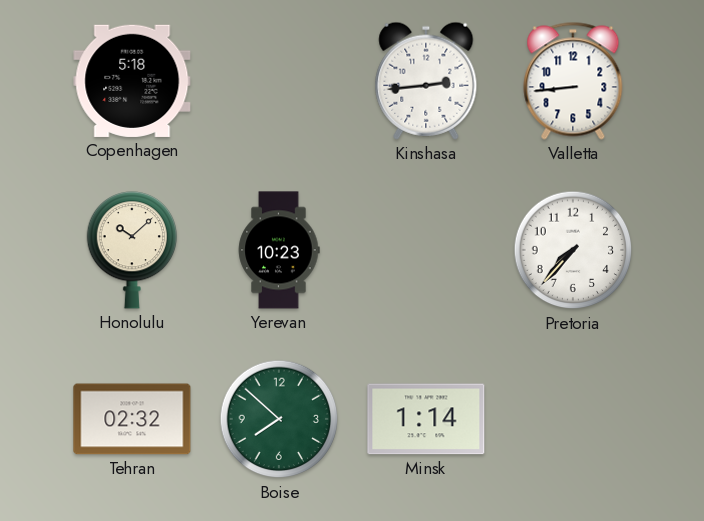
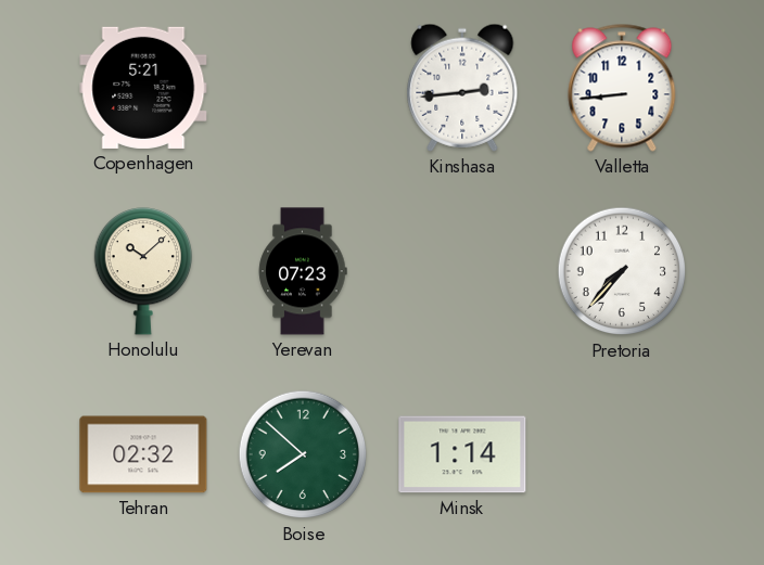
Copenhagen: 5:18 -> 5:21
Yerevan: 10:23 -> 07:23
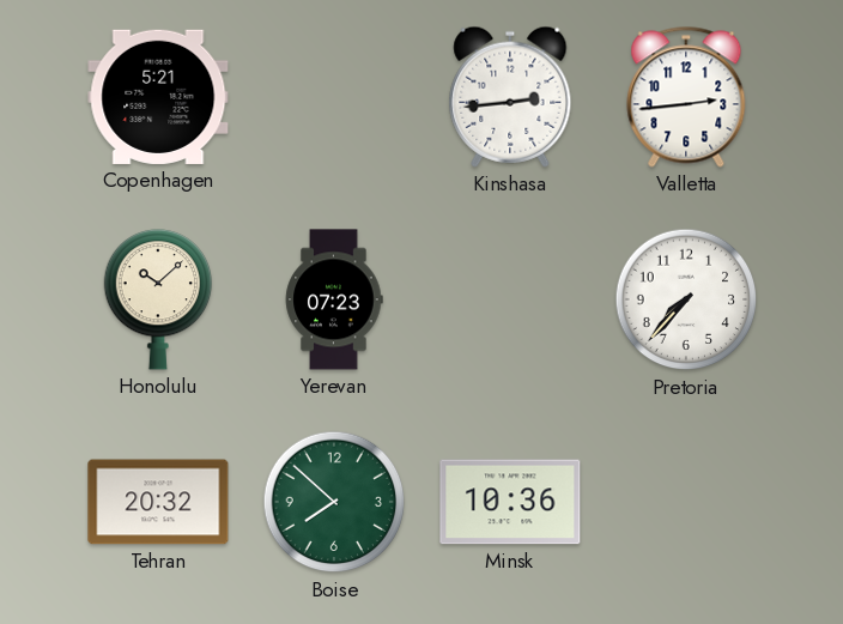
Valletta: 8:44 -> 2:44
Tehran: 02:32 -> 20:32
Minsk: 1:14 -> 10:36
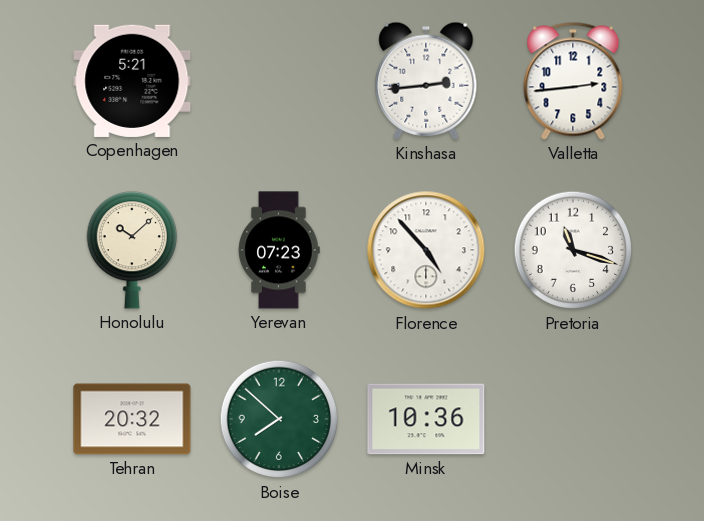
Florence: none -> 4:53
Pretoria: 7:37 -> 11:18
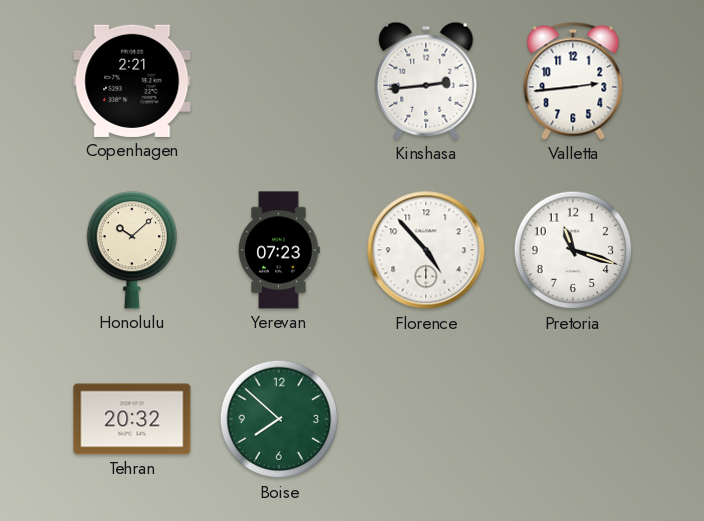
Copenhagen: 5:21 -> 2:21
Minsk: 10:36 -> none
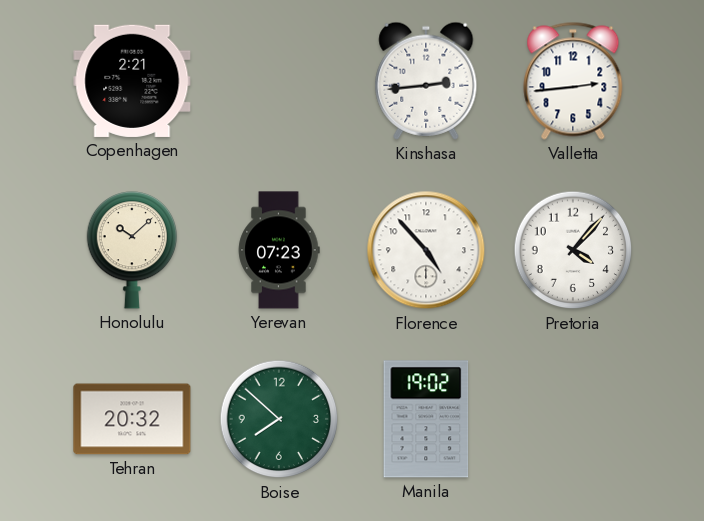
Pretoria: 11:18 -> 4:07
Manila: none -> 19:02
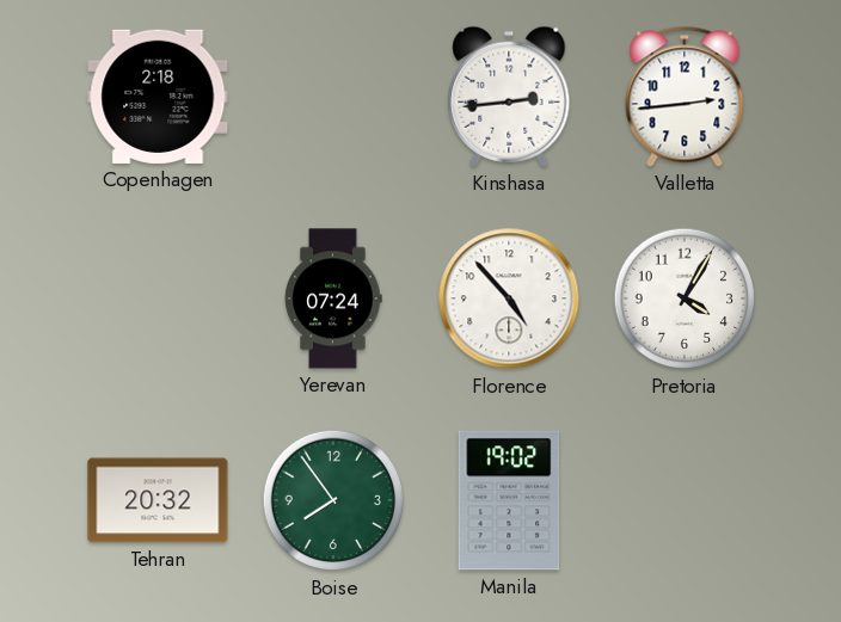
Copenhagen: 2:21 -> 2:18
Honolulu: 10:08 -> none
Yerevan: 07:23 -> 07:24
Pretoria: 4:07 -> 4:05
Boise: 7:52 -> 7:54
